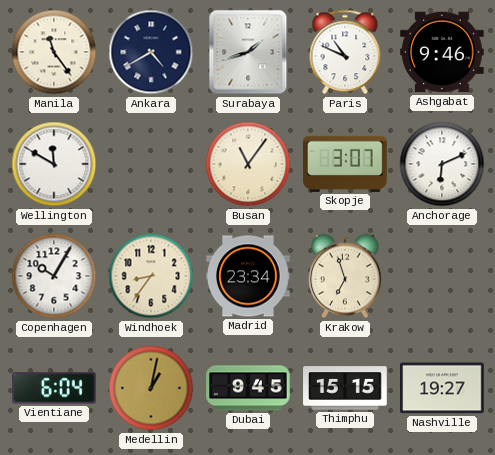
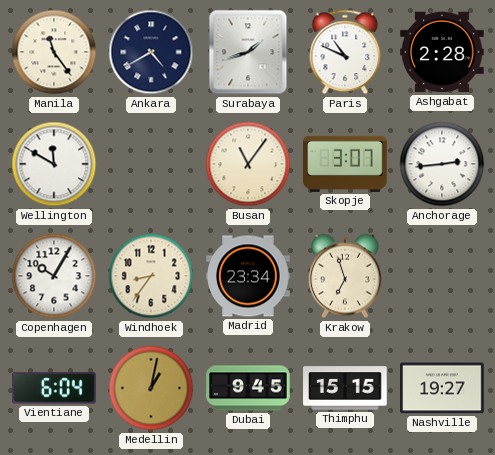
Ashgabat: 9:46 -> 2:28
Anchorage: 6:11 -> 2:44
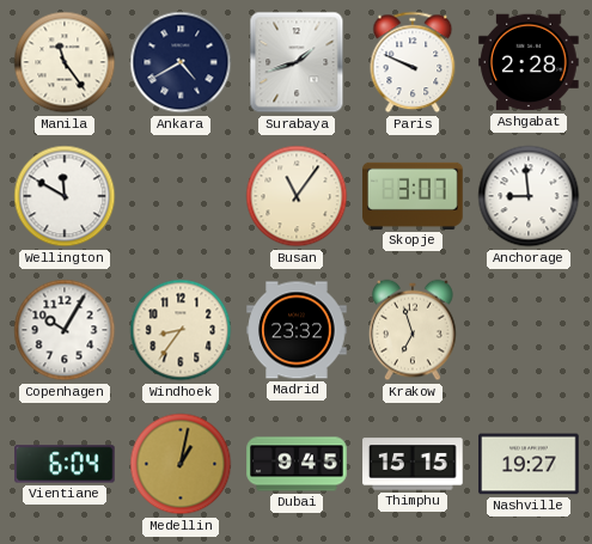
Paris: 10:49 -> 9:49
Anchorage: 2:44 -> 8:59
Madrid: 23:34 -> 23:32
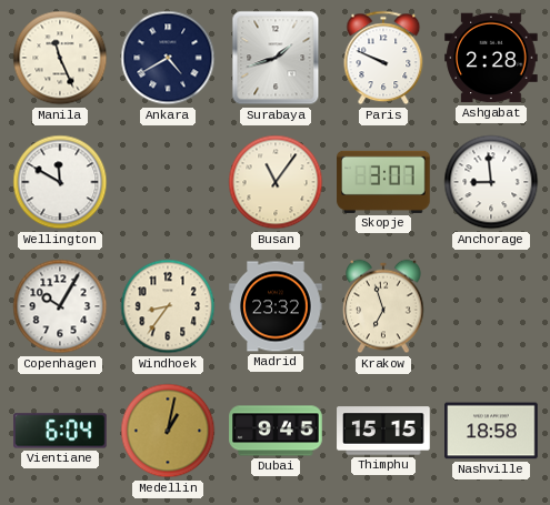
Manila: 11:24 -> 11:26
Nashville: 19:27 -> 18:58
